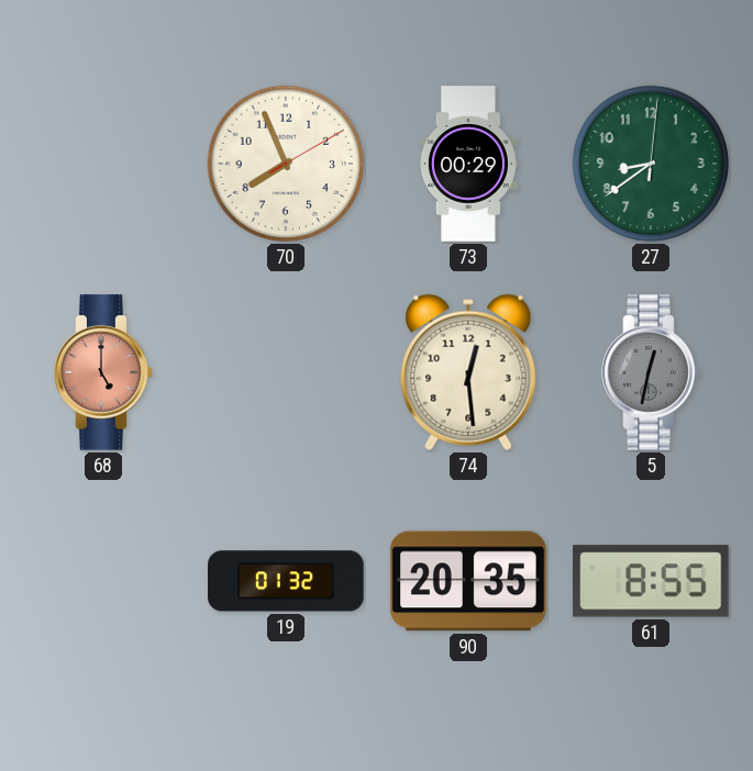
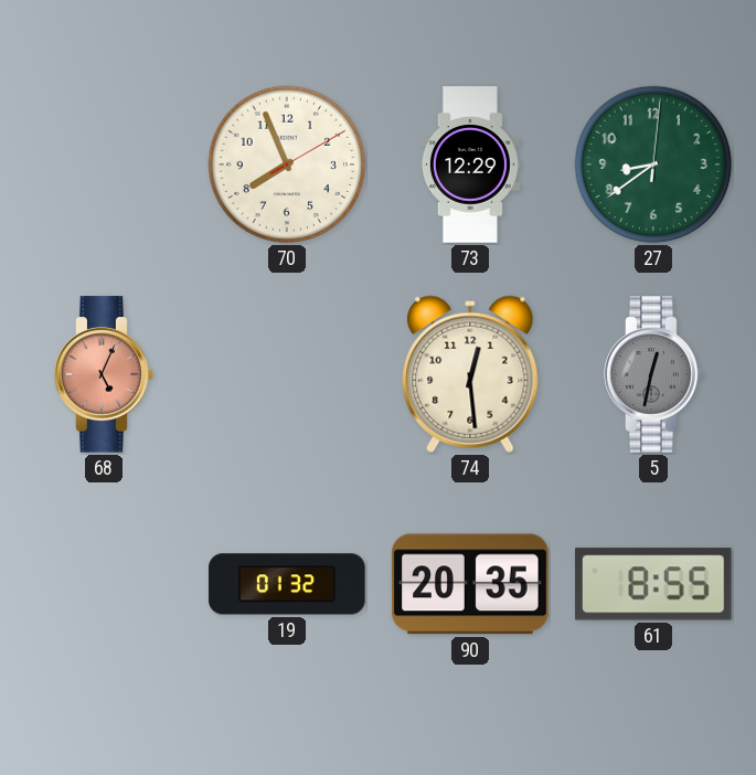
73: 00:29 -> 12:29
68: 5:00 -> 5:04
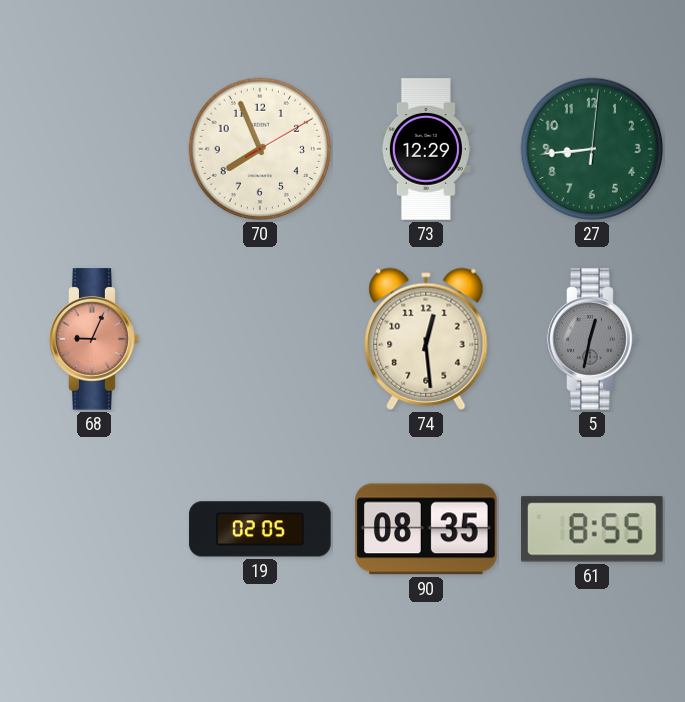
27: 8:39 -> 8:44
68: 5:04 -> 9:04
19: 01:32 -> 02:05
90: 20:35 -> 08:35
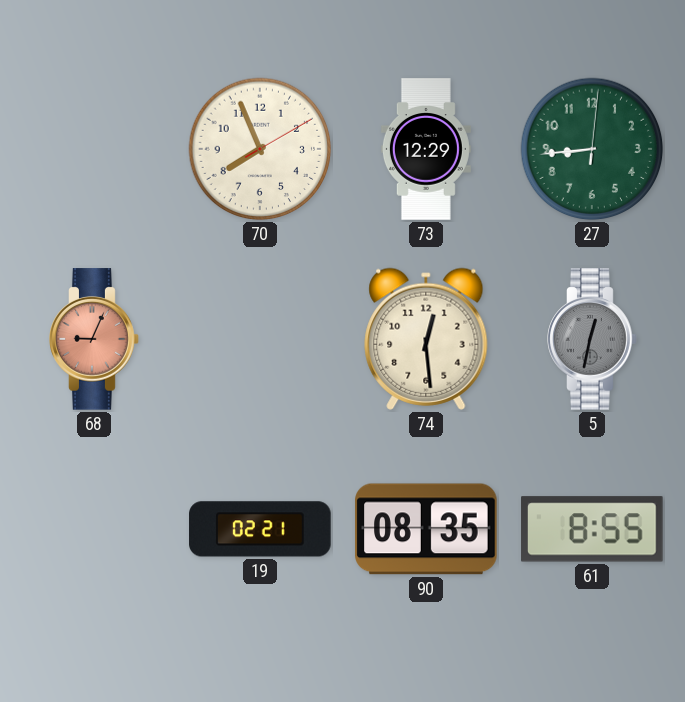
19: 02:05 -> 02:21
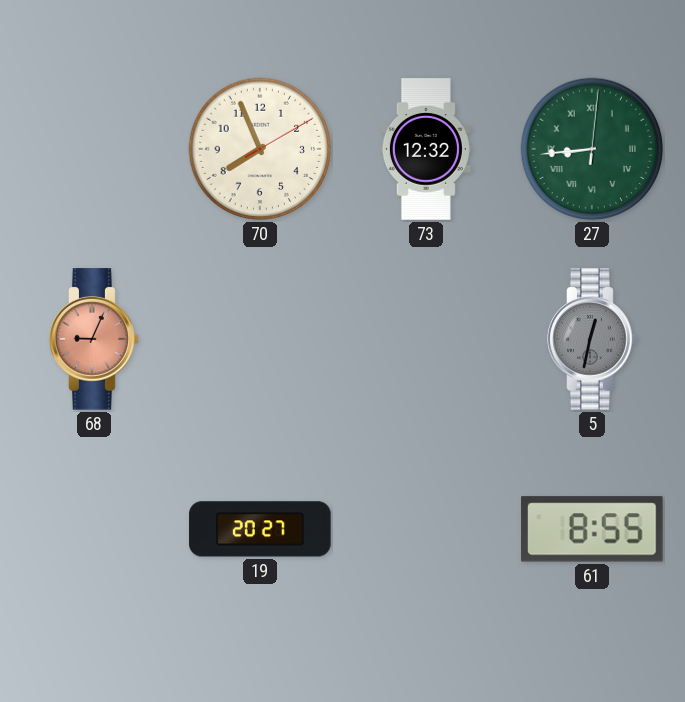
73: 12:29 -> 12:32
27 numerals: Arabic -> Roman
74: 12:29 -> none
19: 02:21 -> 20:27
90: 08:35 -> none
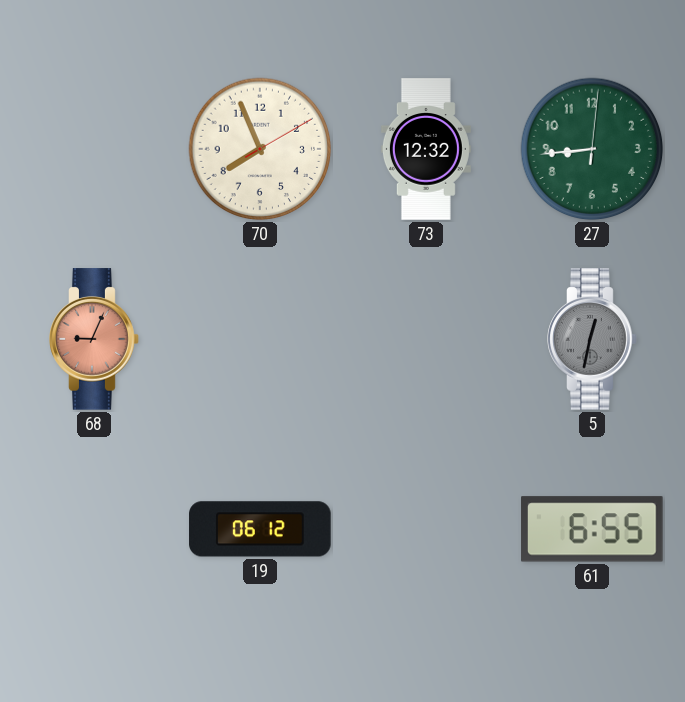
27 numerals: Roman -> Arabic
19: 20:27 -> 06:12
61: 8:55 -> 6:55
